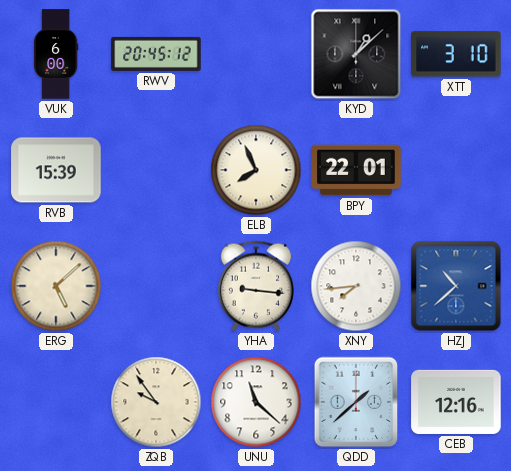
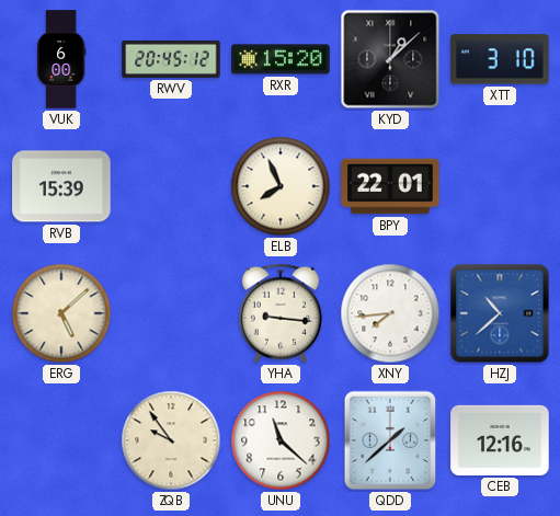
RXR: none -> 15:20
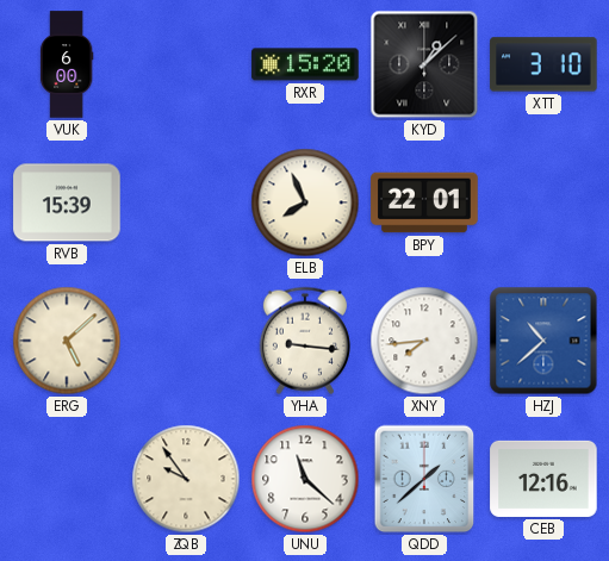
RWV: 20:45 -> none
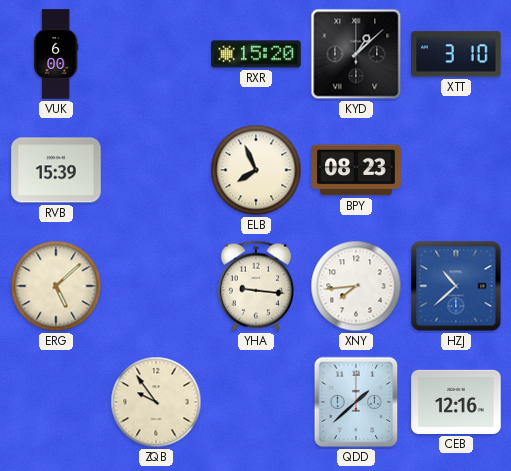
BPY: 22:01 -> 08:23
UNU: 11:22 -> none
